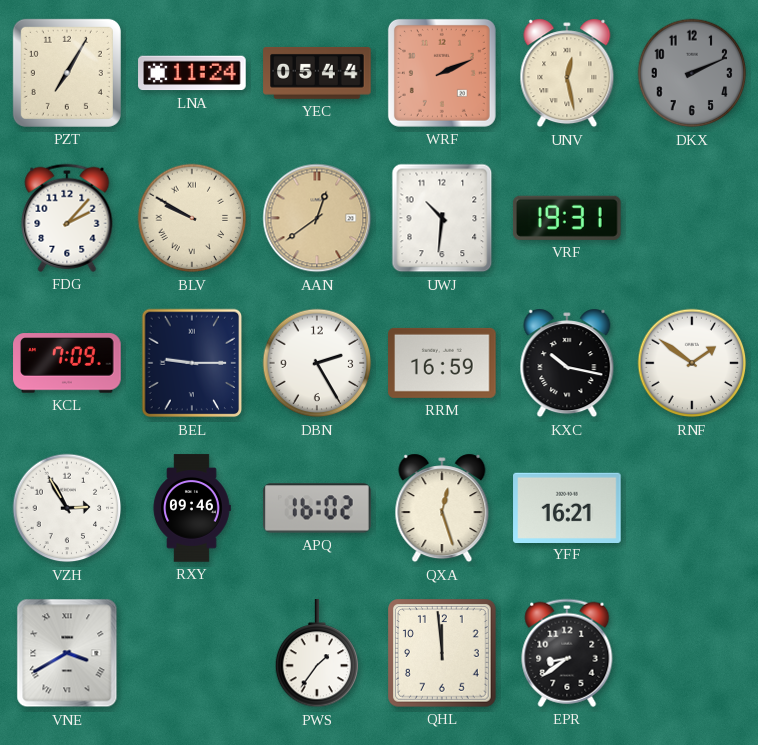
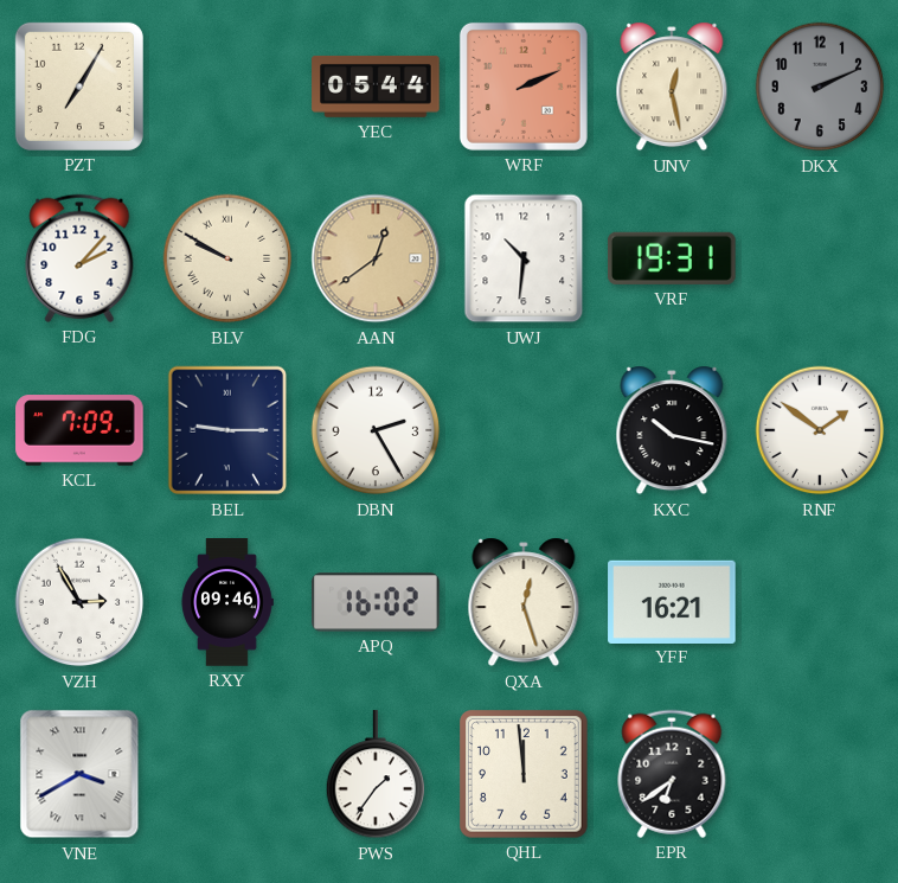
LNA: 11:24 -> none
RRM: 16:59 -> none
EPR: 8:39 -> 6:39
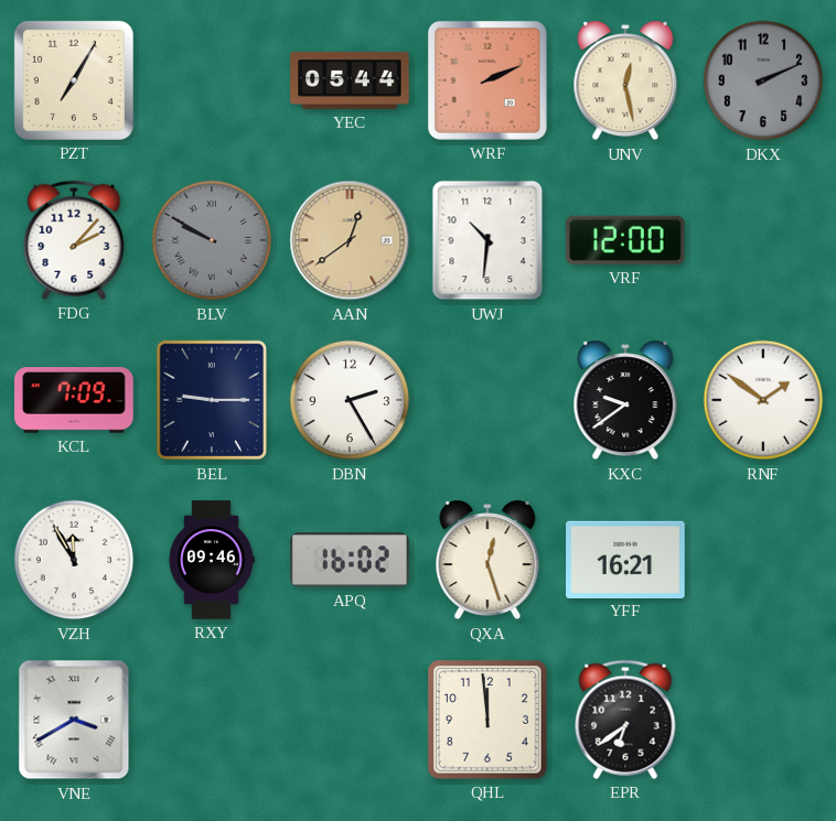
BLV dial: cream -> grey
VRF: 19:31 -> 12:00
KXC: 10:17 -> 9:39
VZH: 2:55 -> 11:55
PWS: 1:36 -> none
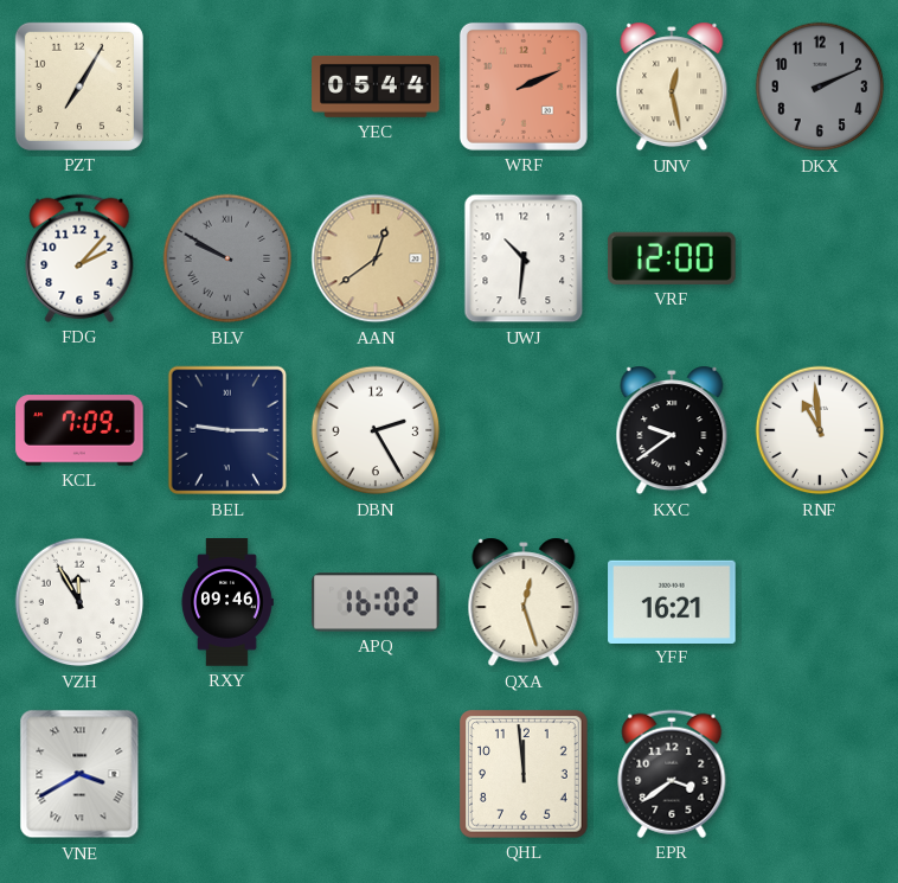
RNF: 1:51 -> 10:59
EPR: 6:39 -> 3:39
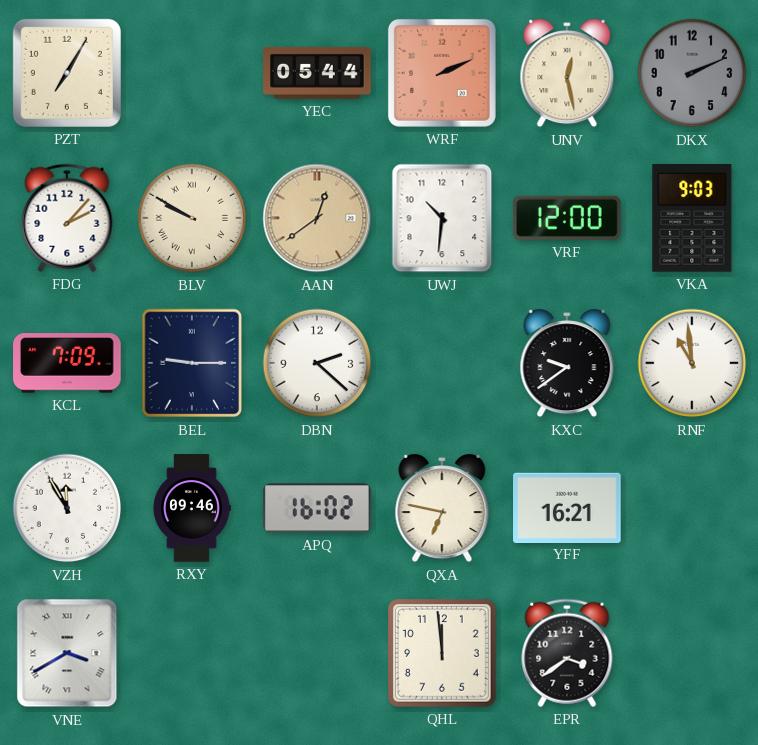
BLV dial: grey -> cream
VKA: none -> 9:03
DBN: 2:25 -> 2:22
QXA: 12:27 -> 6:47
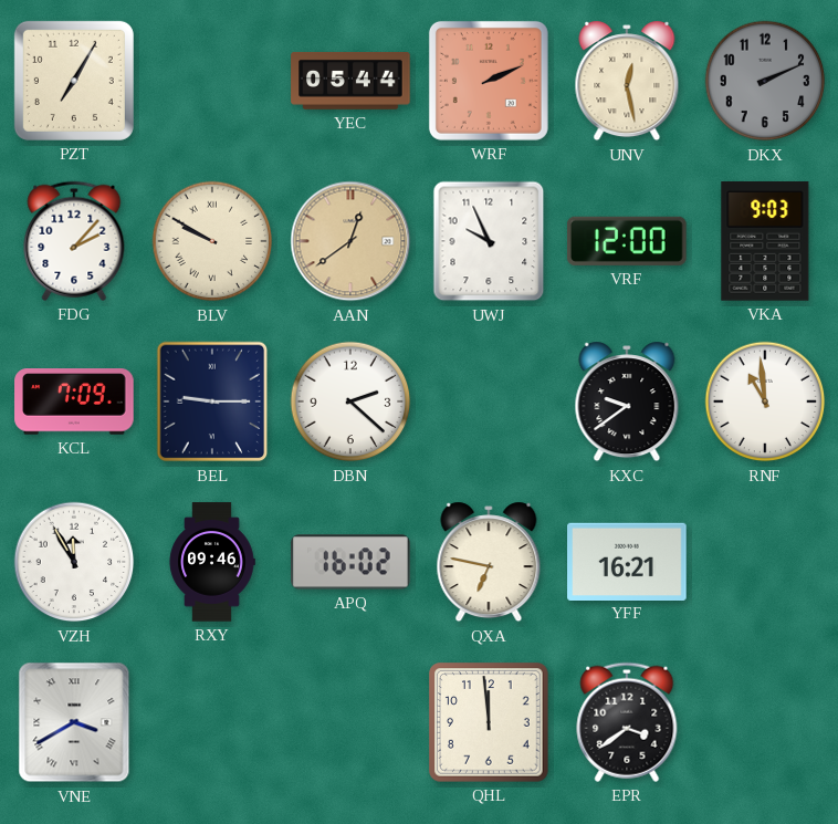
UWJ: 10:31 -> 9:56
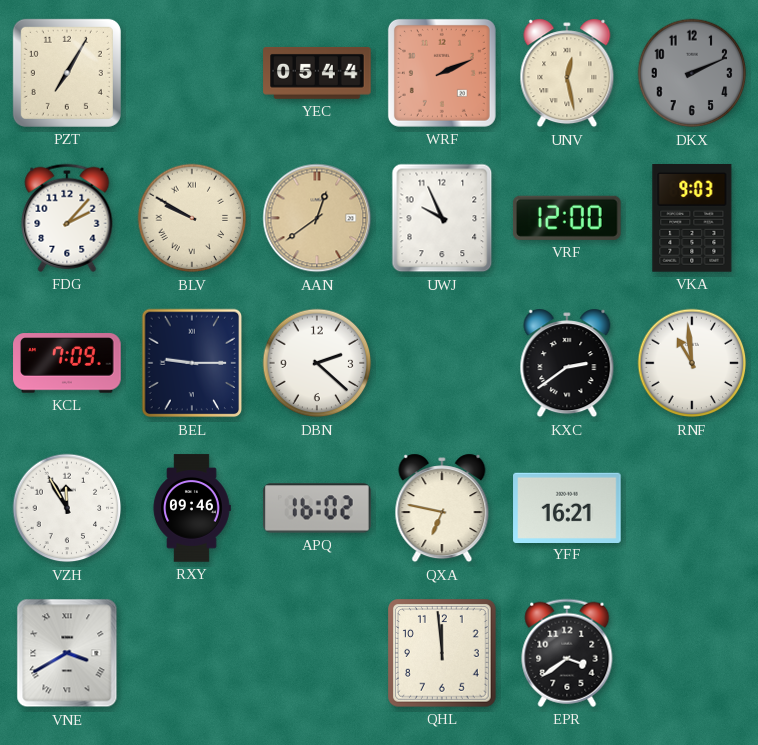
KXC: 9:39 -> 2:39
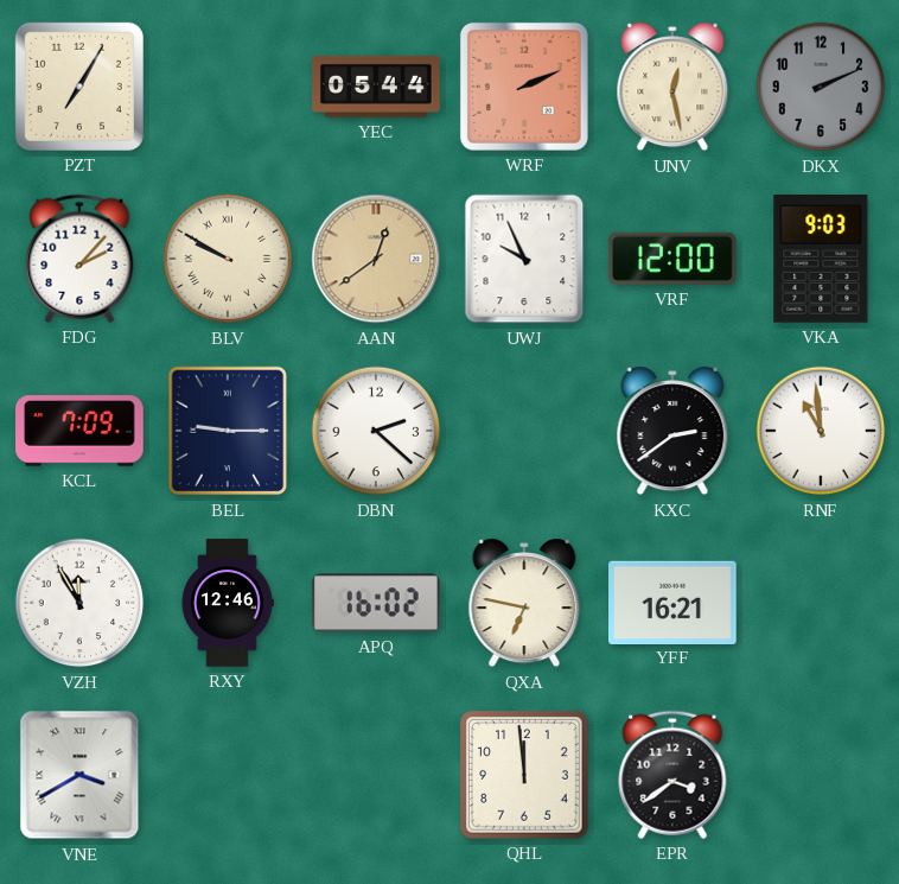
RXY: 09:46 -> 12:46
